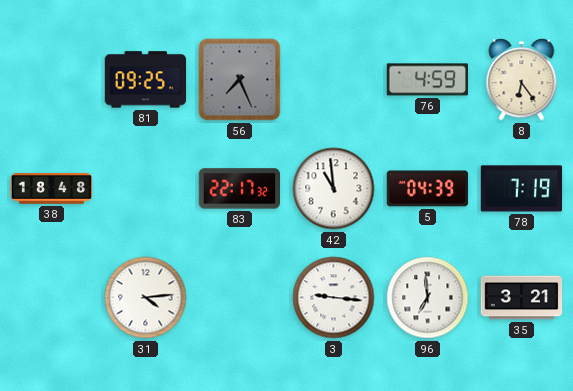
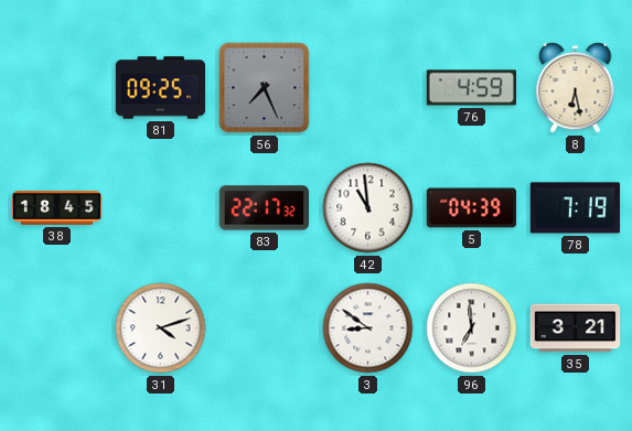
8: 6:24 -> 6:28
38: 18:48 -> 18:45
31: 4:14 -> 4:12
3: 9:16 -> 8:51
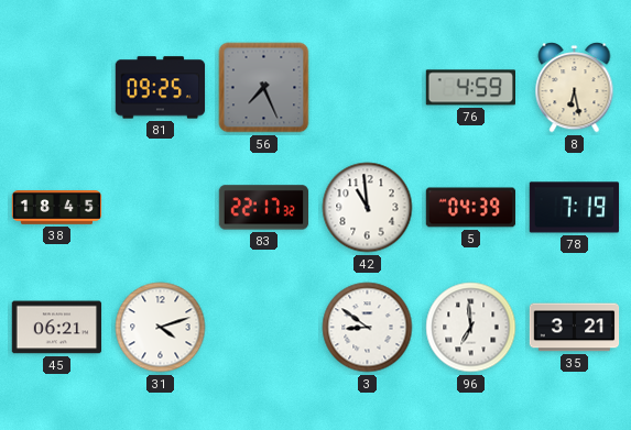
45: none -> 06:21
